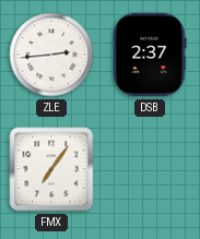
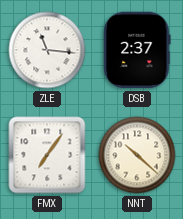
ZLE: 2:44 -> 11:16
NNT: none -> 10:22
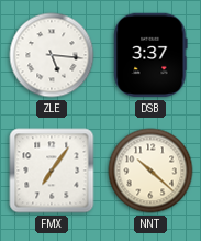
ZLE: 11:16 -> 5:16
DSB: 2:37 -> 3:37
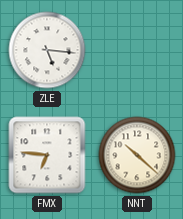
DSB: 3:37 -> none
FMX: 7:06 -> 6:46
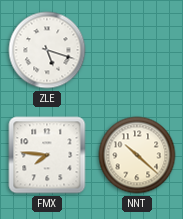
ZLE: 5:16 -> 5:18
FMX: 6:46 -> 7:46
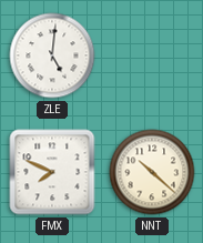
ZLE: 5:18 -> 5:01
FMX: 7:46 -> 7:49
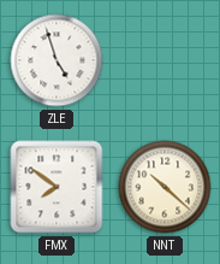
ZLE: 5:01 -> 4:57
FMX: 7:49 -> 7:51
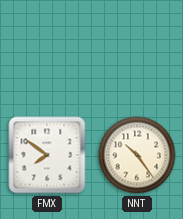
ZLE: 4:57 -> none
NNT: 10:22 -> 10:24
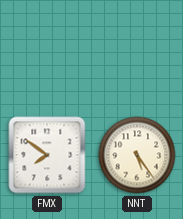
NNT: 10:24 -> 5:24
